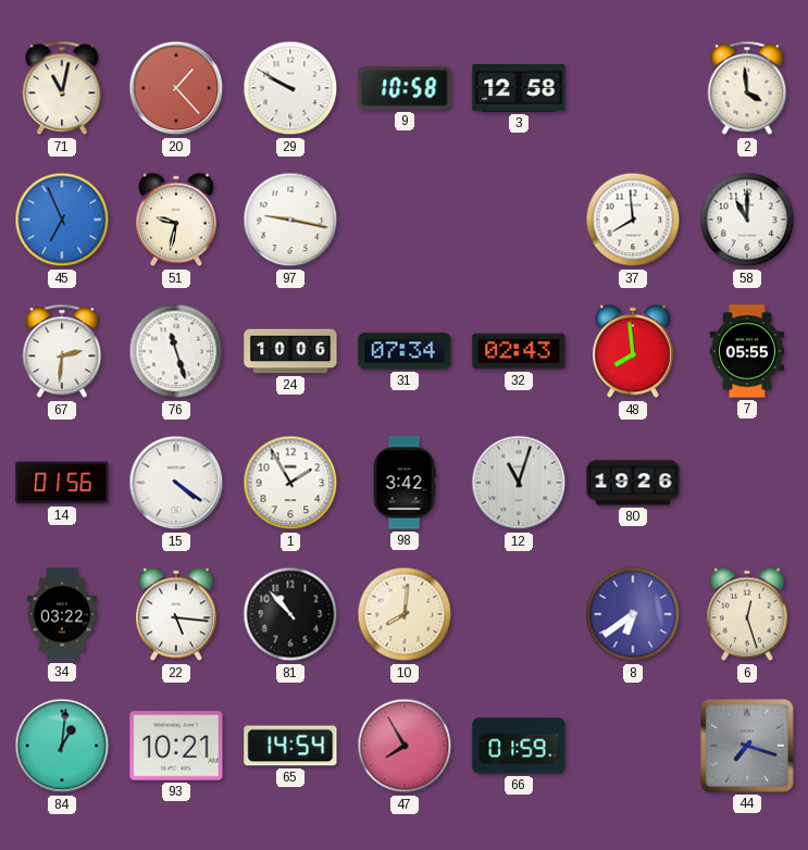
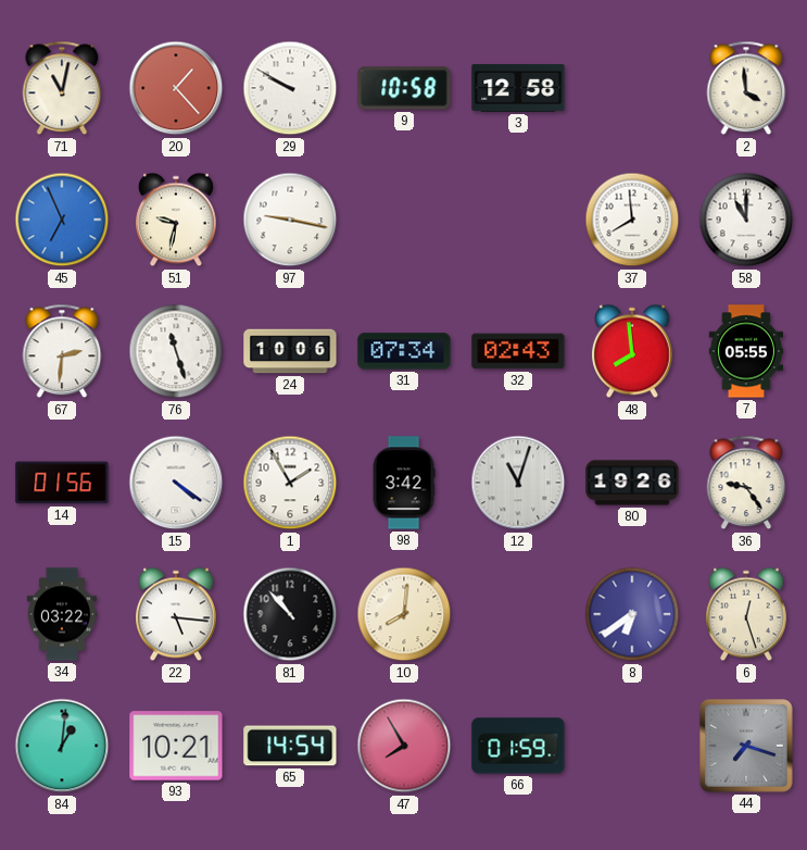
36: none -> 9:24
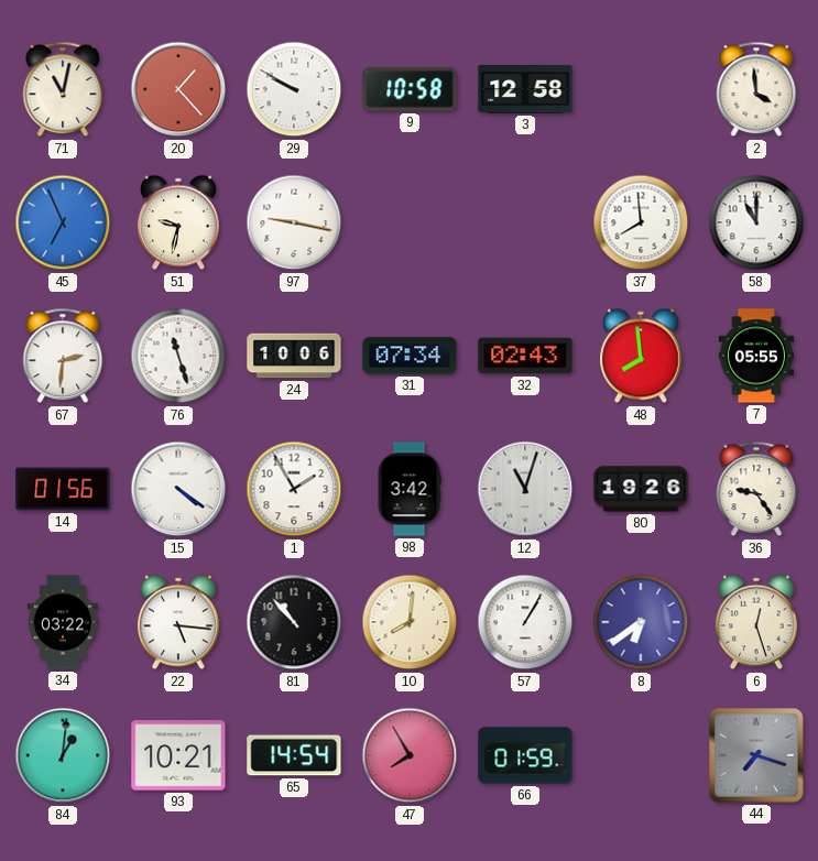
57: none -> 1:05
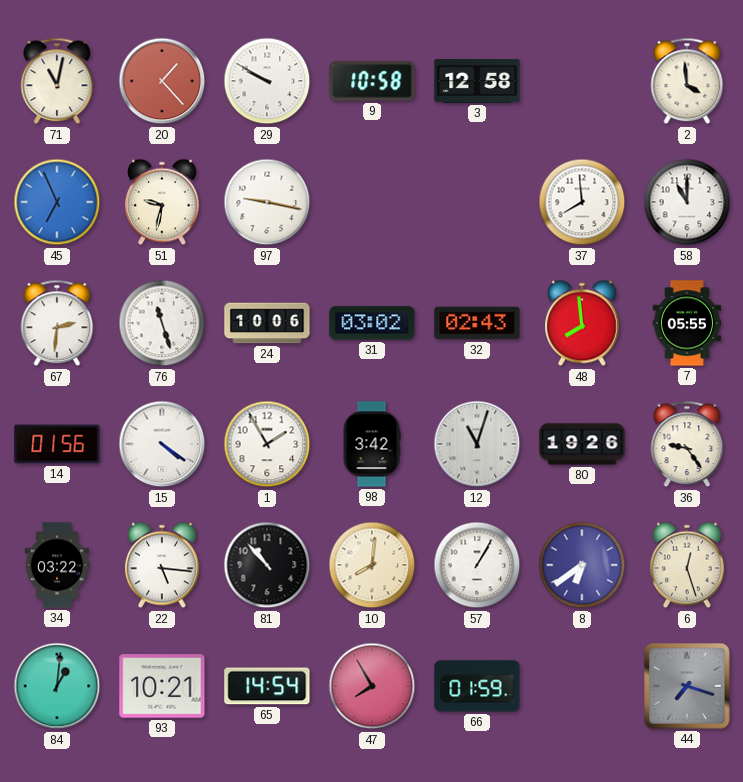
31: 07:34 -> 03:02
